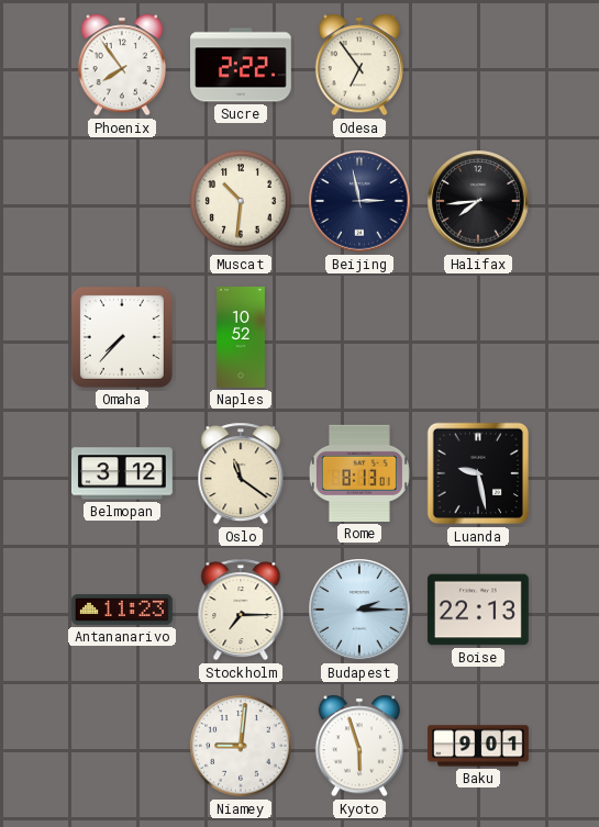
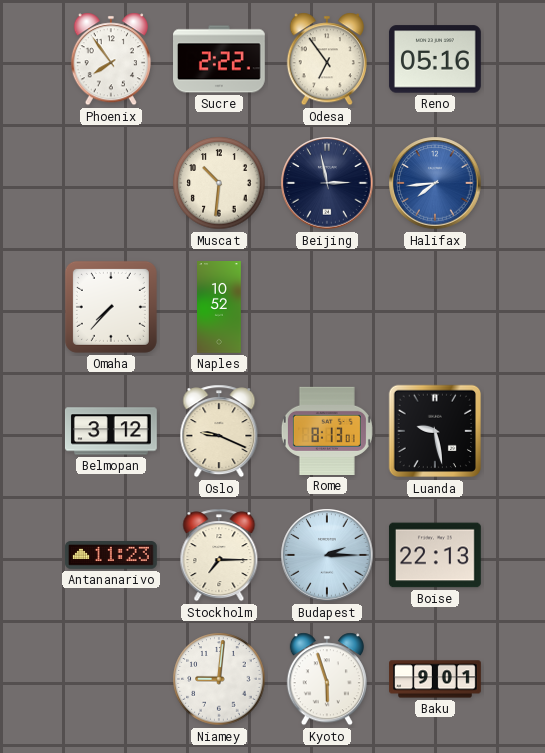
Reno: none -> 05:16
Halifax dial: black -> blue
Oslo: 11:21 -> 9:19
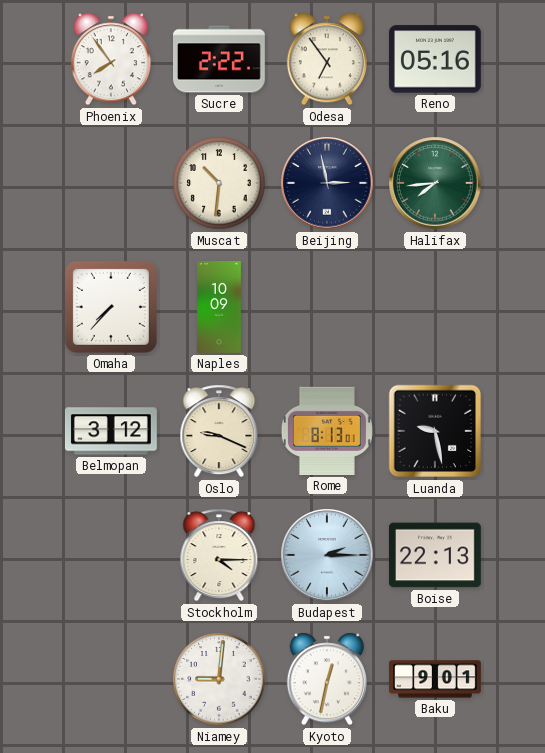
Halifax dial: blue -> green
Naples: 10:52 -> 10:09
Antananarivo: 11:23 -> none
Stockholm: 7:15 -> 4:15
Kyoto: 5:57 -> 12:32
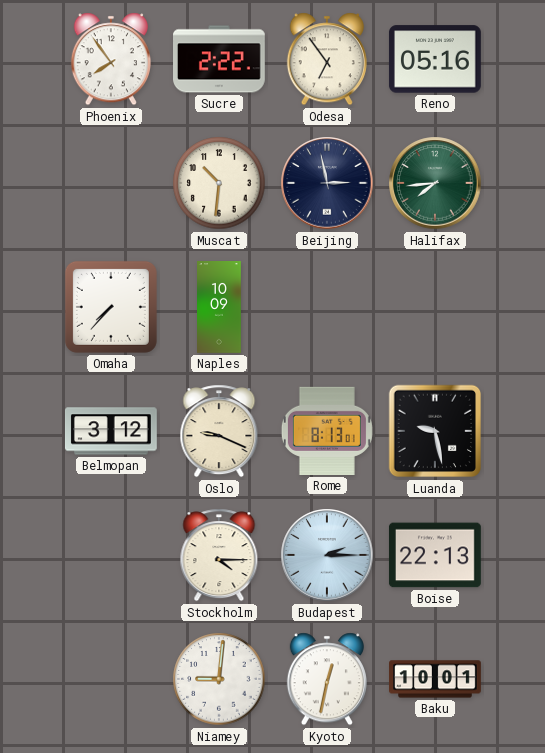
Baku: 9:01 -> 10:01
